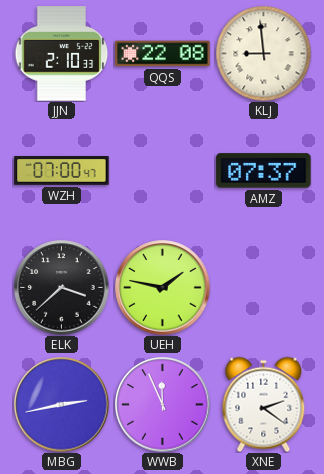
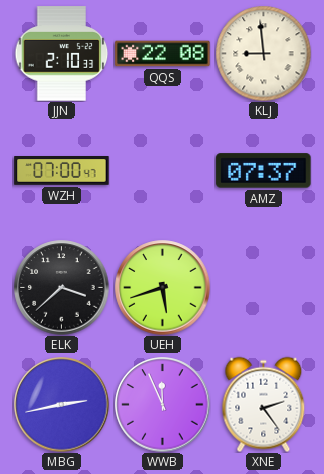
UEH: 1:47 -> 5:42
XNE: 2:21 -> 2:24
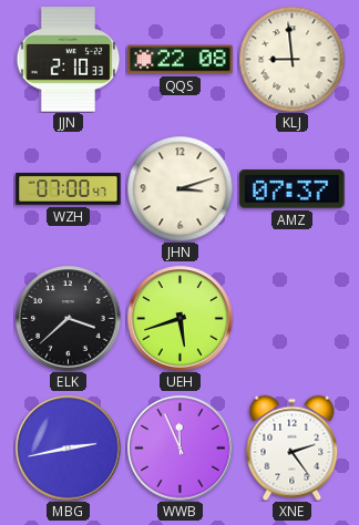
JHN: none -> 3:12
